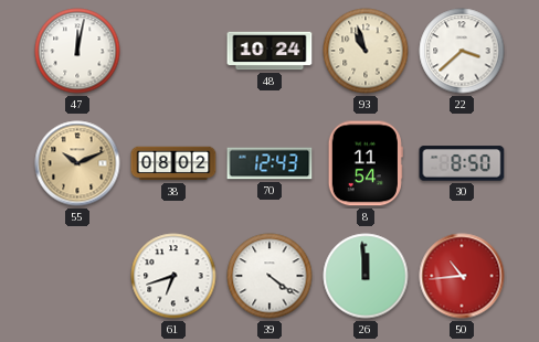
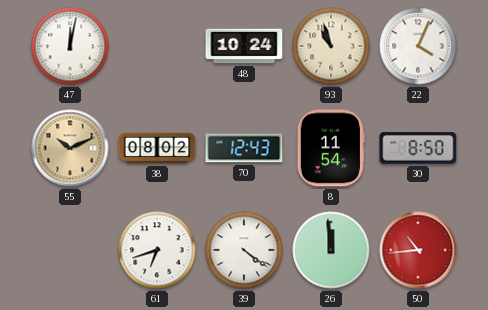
22: 3:38 -> 4:04
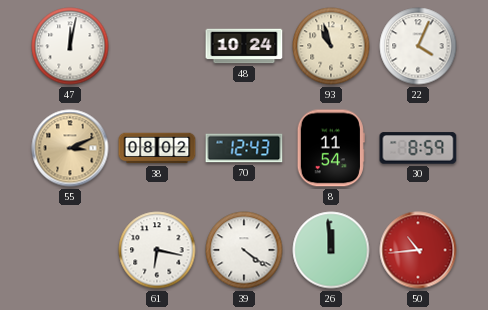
55: 10:11 -> 3:11
30: 8:50 -> 8:59
61: 6:42 -> 6:17
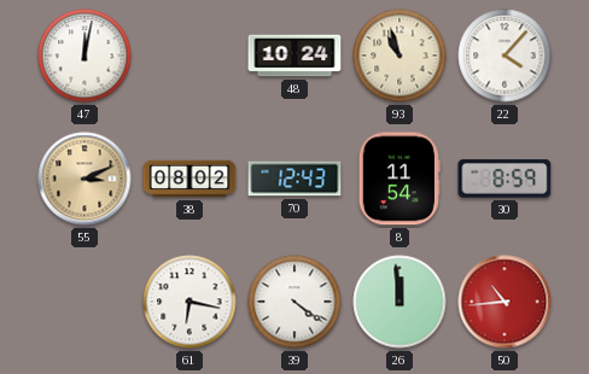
22: 4:04 -> 4:07
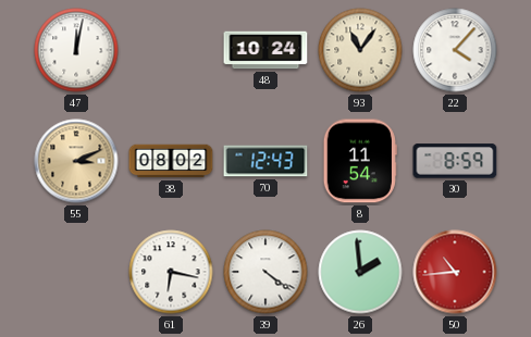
93: 10:57 -> 11:06
26: 11:59 -> 1:59
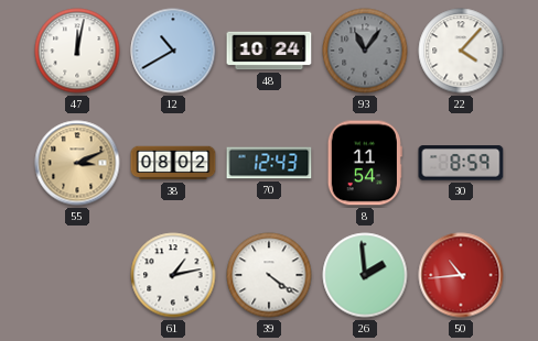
12: none -> 10:40
93 dial: cream -> grey
61: 6:17 -> 1:13
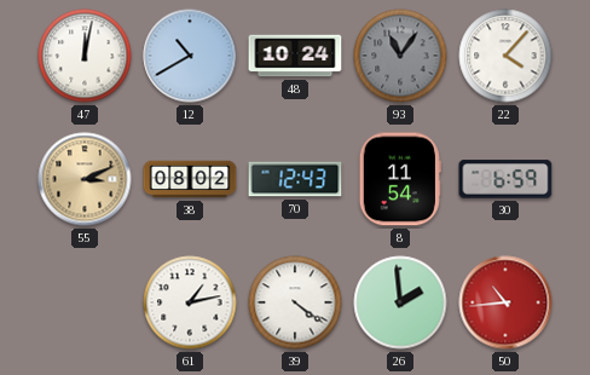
30: 8:59 -> 6:59
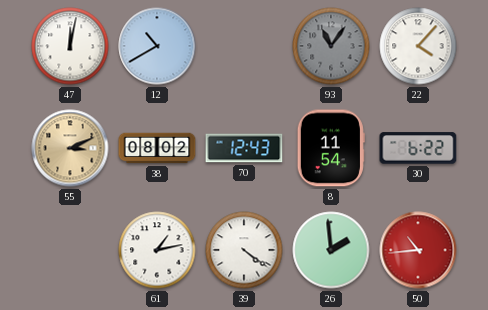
48: 10:24 -> none
30: 6:59 -> 6:22
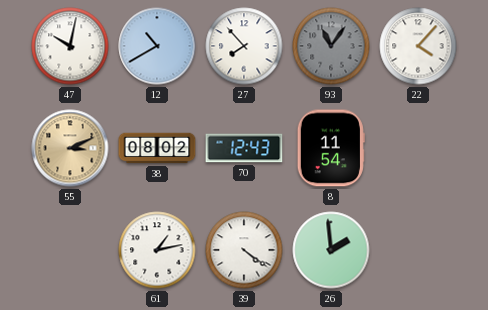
47: 12:02 -> 10:02
27: none -> 7:53
30: 6:22 -> none
50: 10:44 -> none
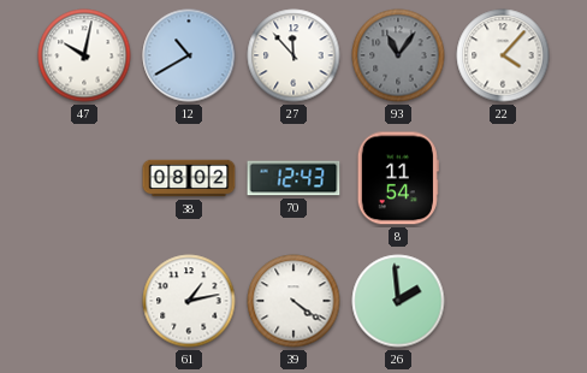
27: 7:53 -> 11:53
55: 3:11 -> none
